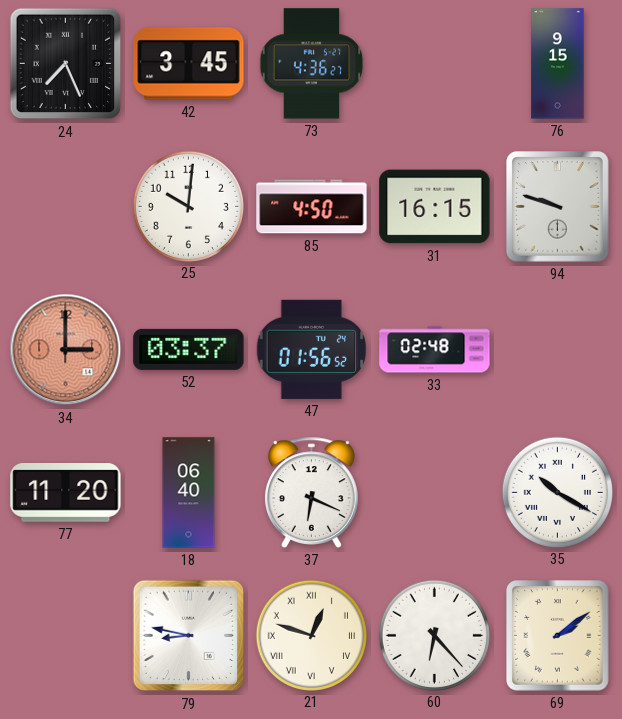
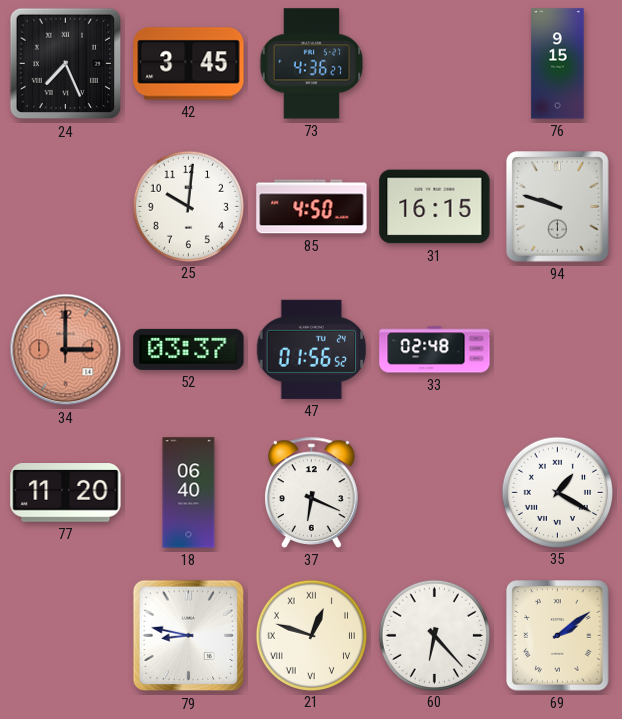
35: 10:20 -> 1:20
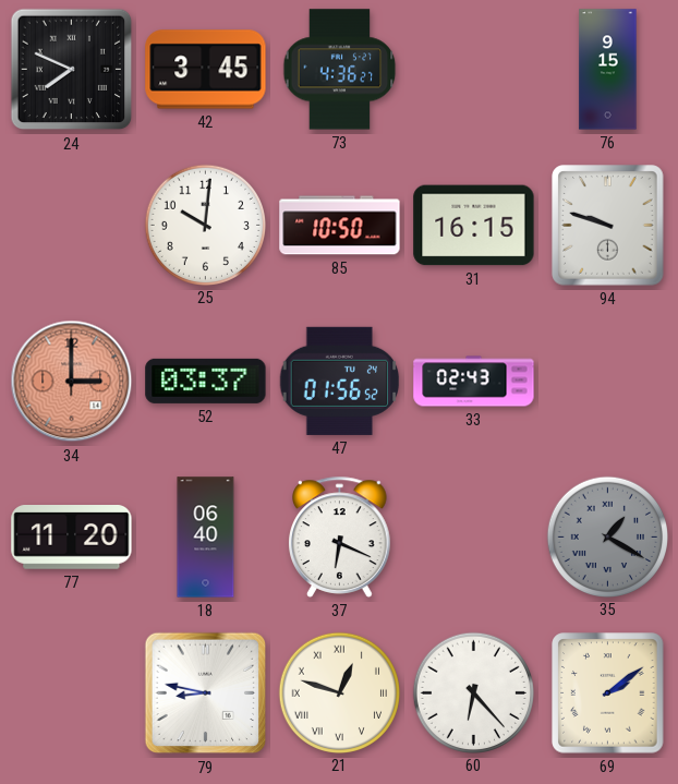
24: 7:26 -> 7:49
85: 4:50 -> 10:50
33: 02:48 -> 02:43
35 dial: white -> grey
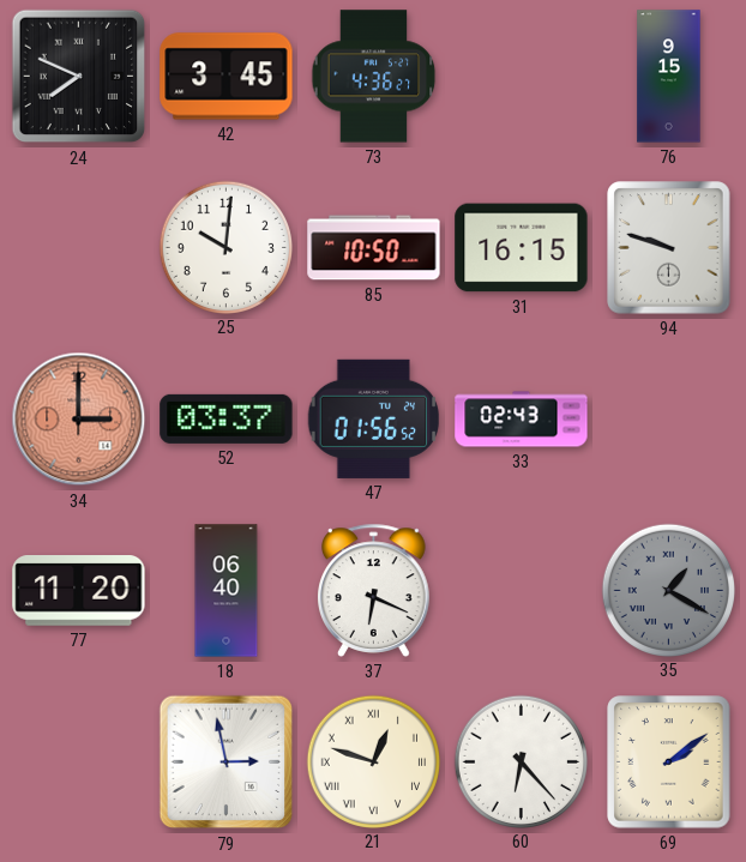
79: 8:47 -> 2:58
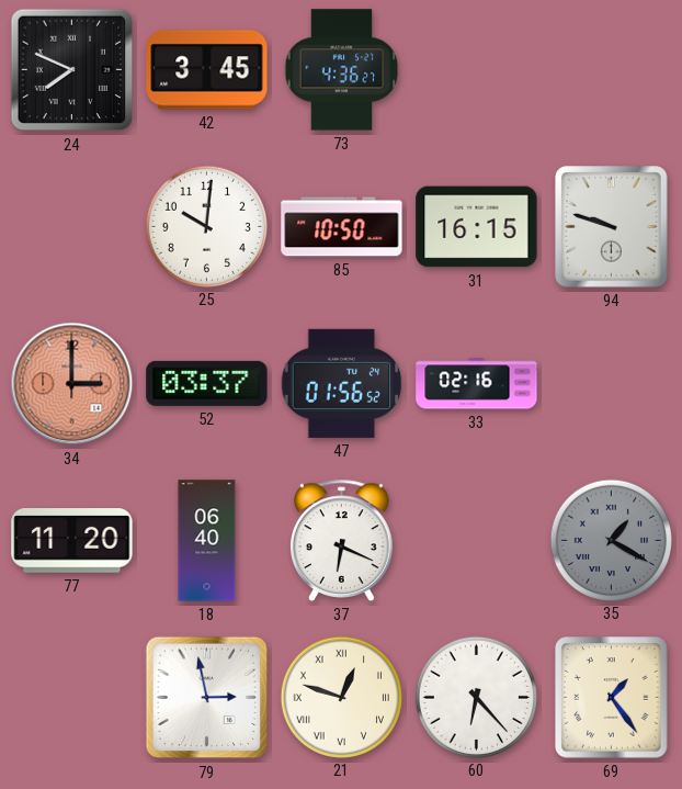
76: 9:15 -> none
33: 02:43 -> 02:16
69: 2:09 -> 1:24
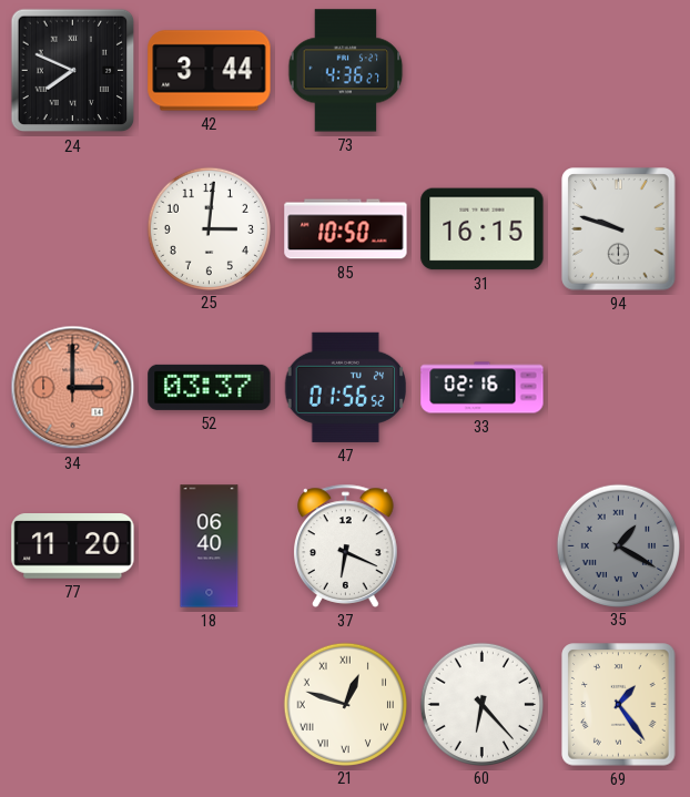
42: 3:45 -> 3:44
25: 10:01 -> 3:01
79: 2:58 -> none
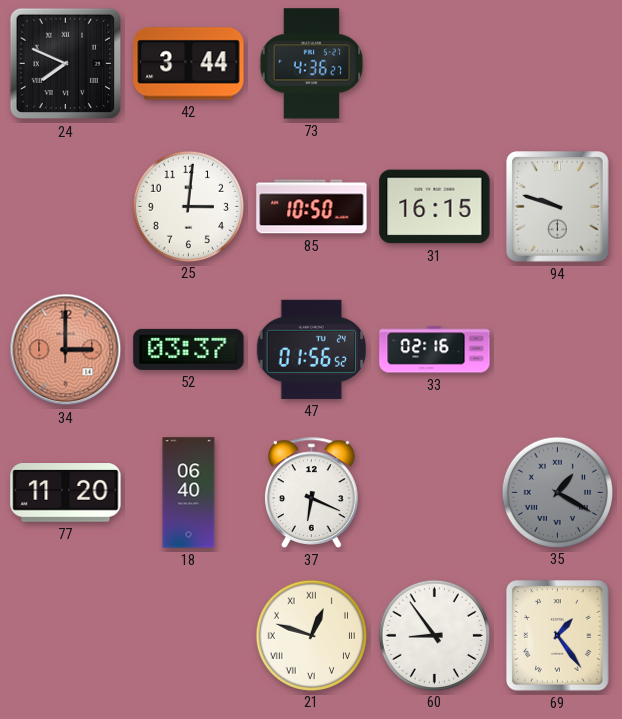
60: 6:23 -> 8:54
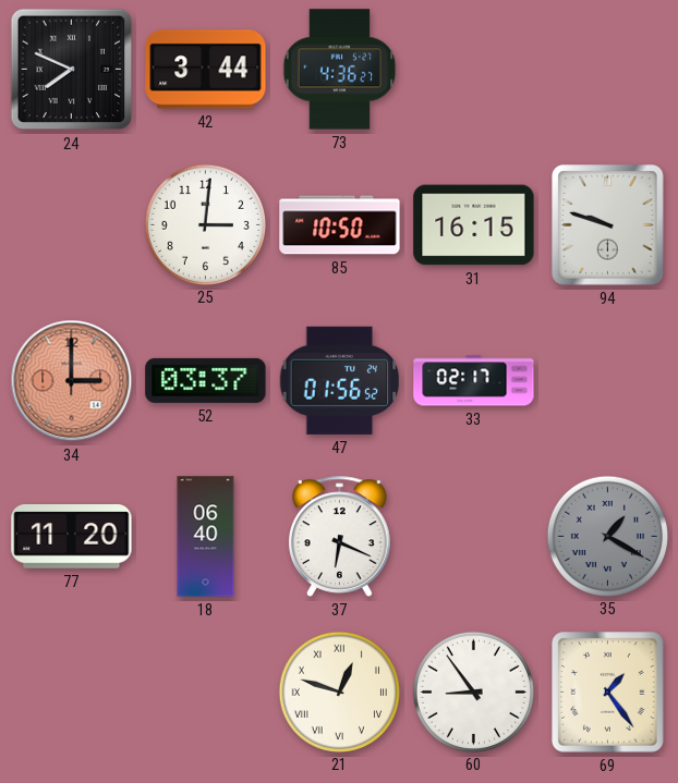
33: 02:16 -> 02:17
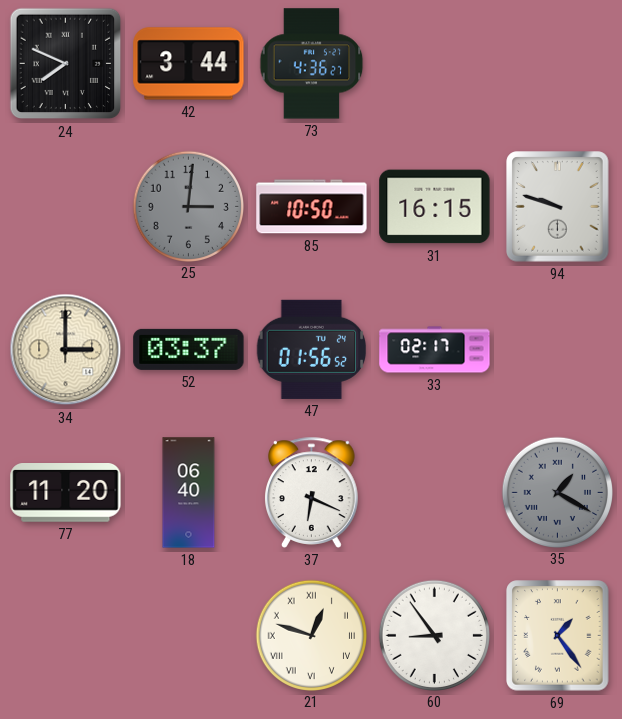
25 dial: white -> grey
34 dial: salmon -> cream
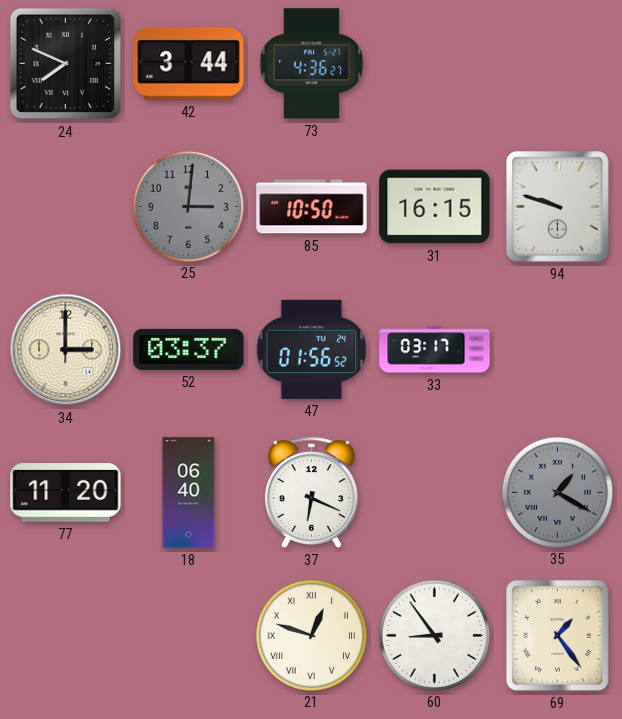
33: 02:17 -> 03:17
